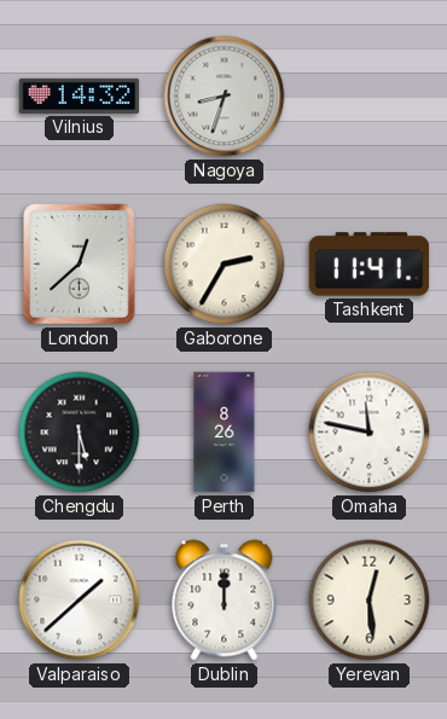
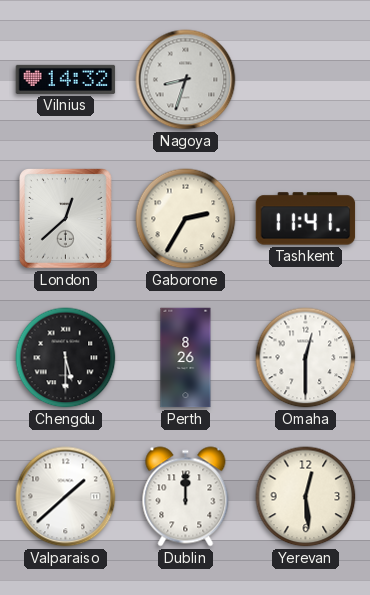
Omaha: 11:47 -> 12:30
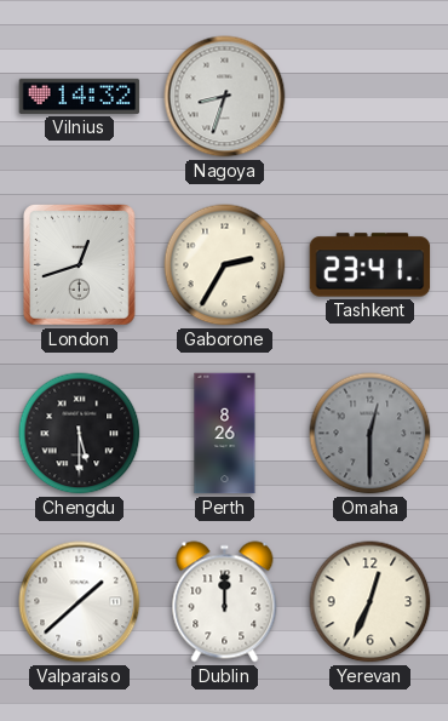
London: 12:38 -> 12:42
Tashkent: 11:41 -> 23:41
Omaha dial: white -> grey
Yerevan: 12:29 -> 12:34
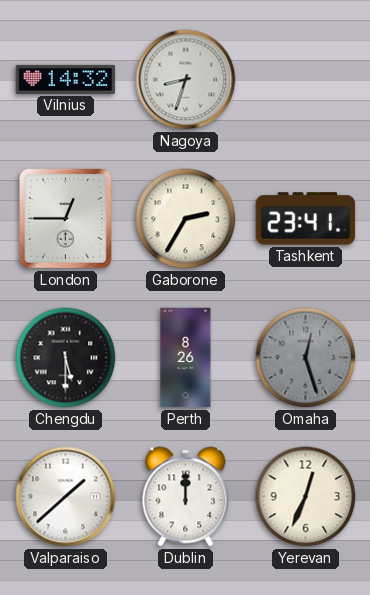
London: 12:42 -> 12:45
Omaha: 12:30 -> 12:27
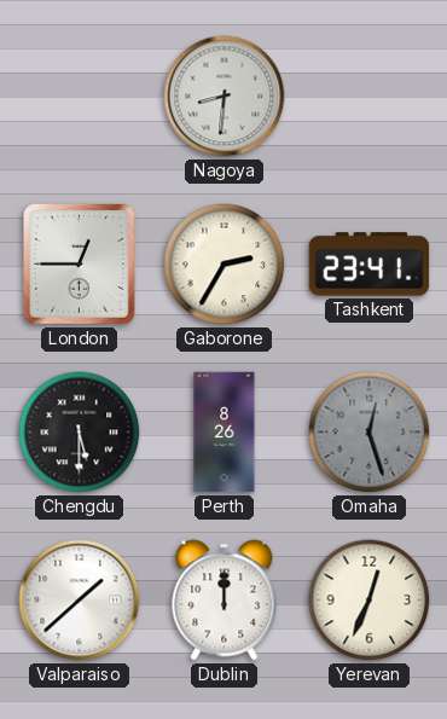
Vilnius: 14:32 -> none
Nagoya: 8:33 -> 8:31
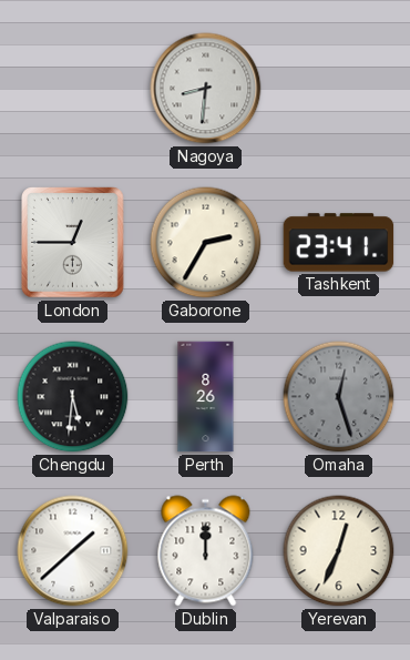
Chengdu: 5:30 -> 5:31
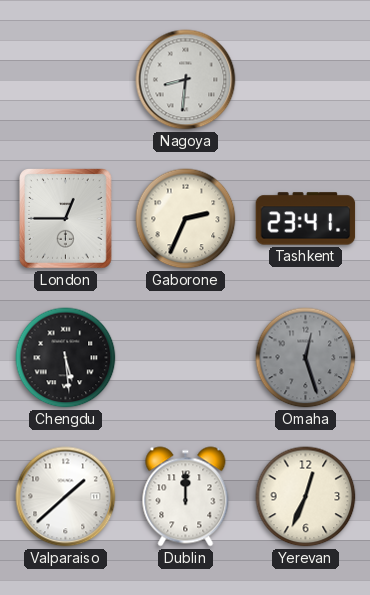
Gaborone: 2:35 -> 2:34
Chengdu: 5:31 -> 5:29
Perth: 8:26 -> none
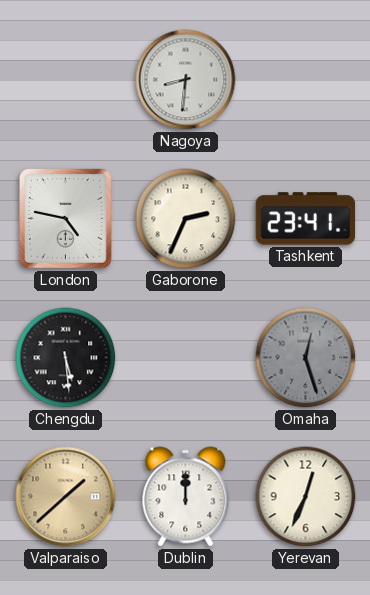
London: 12:45 -> 4:47
Valparaiso dial: white -> champagne
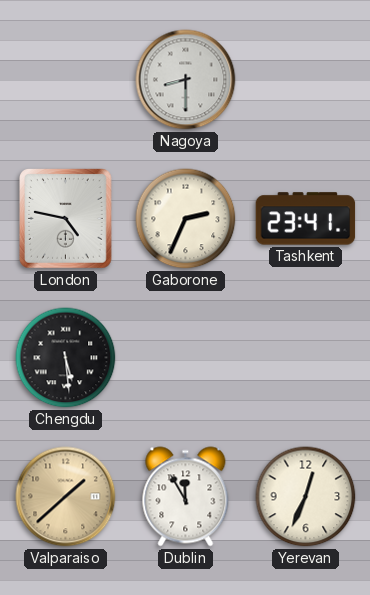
Nagoya: 8:31 -> 8:30
Omaha: 12:27 -> none
Dublin: 12:00 -> 11:55
